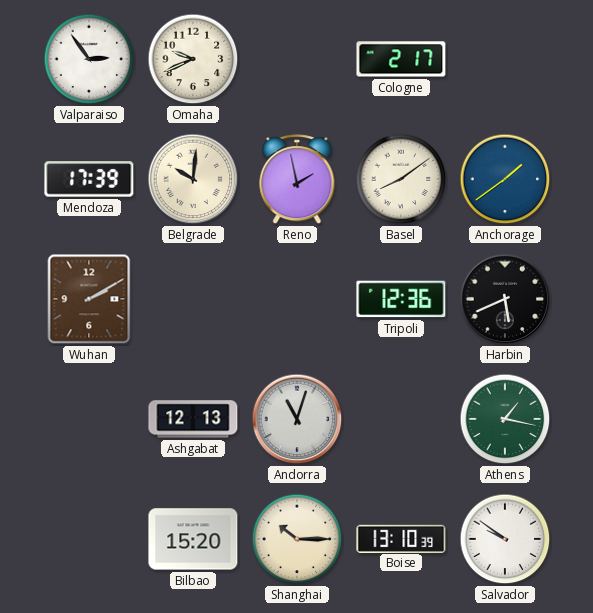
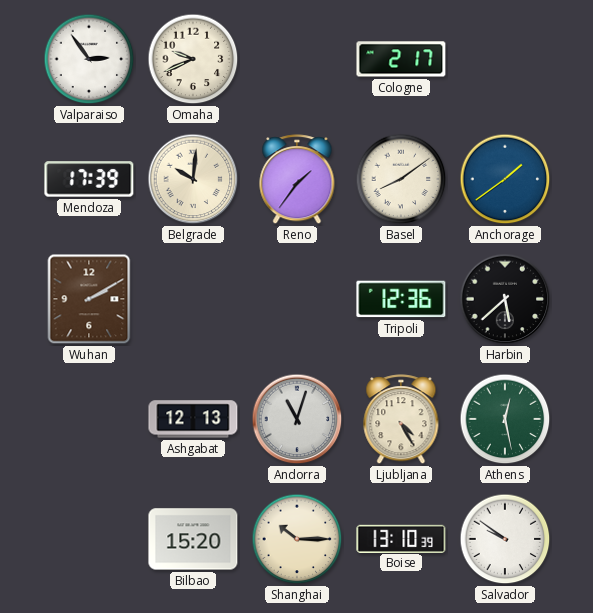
Reno: 1:58 -> 1:36
Harbin: 5:41 -> 5:38
Ljubljana: none -> 4:25
Athens: 1:17 -> 12:28
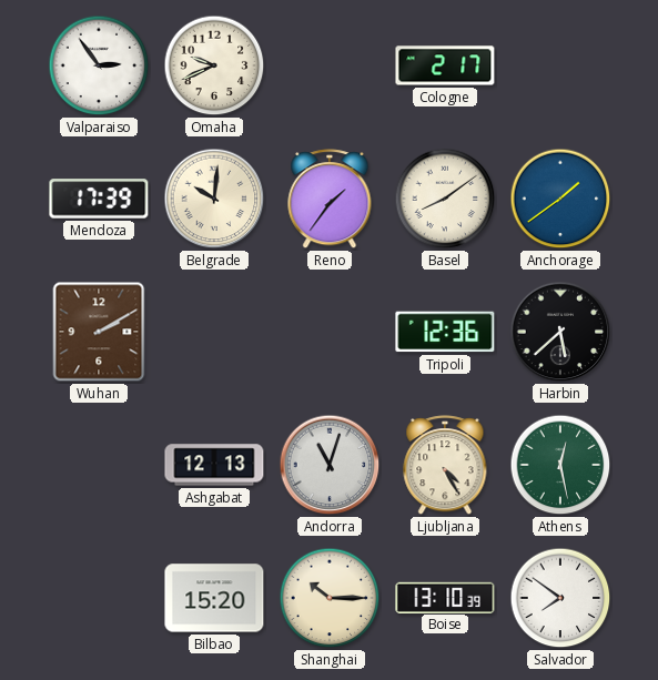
Salvador: 9:51 -> 7:51
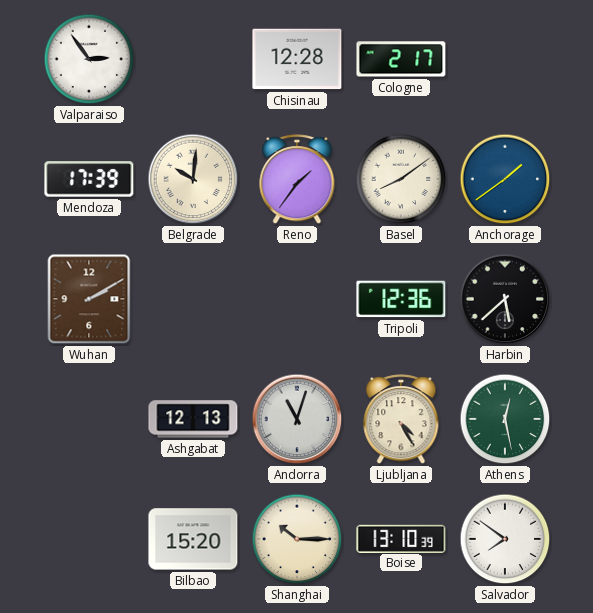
Omaha: 9:41 -> none
Chisinau: none -> 12:28
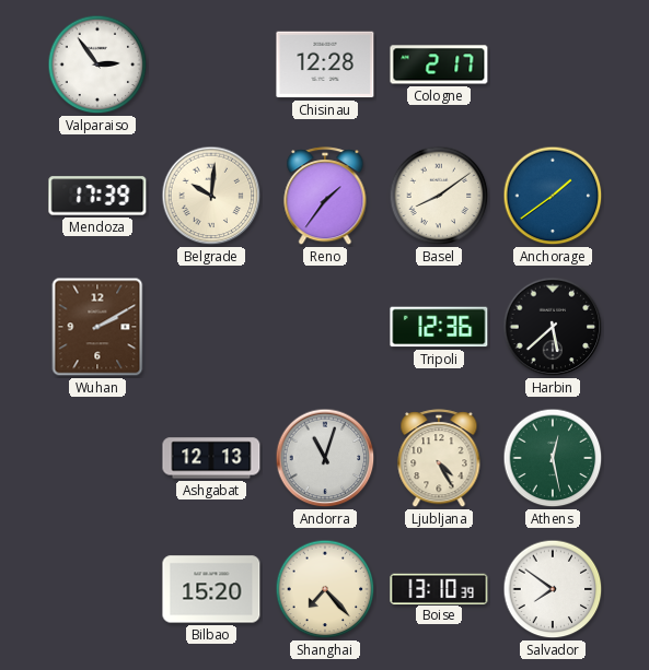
Shanghai: 10:15 -> 7:23
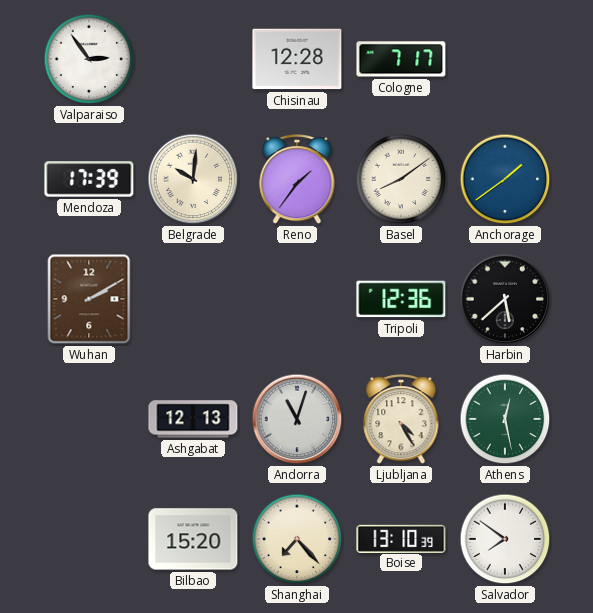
Cologne: 2:17 -> 7:17
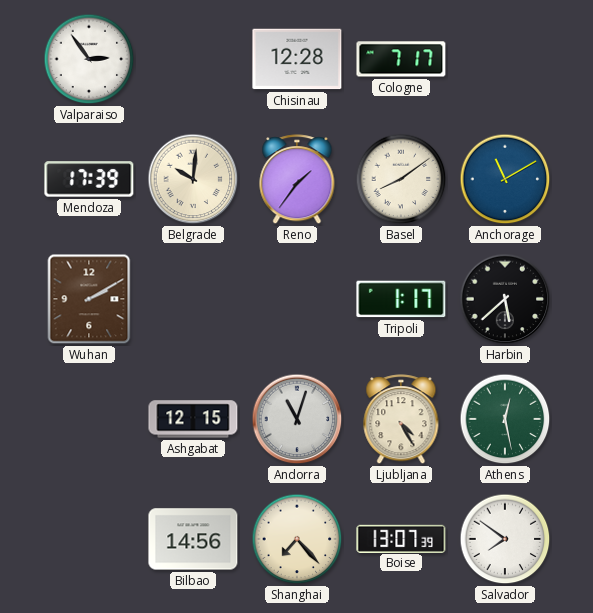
Anchorage: 1:39 -> 11:10
Tripoli: 12:36 -> 1:17
Ashgabat: 12:13 -> 12:15
Bilbao: 15:20 -> 14:56
Boise: 13:10 -> 13:07
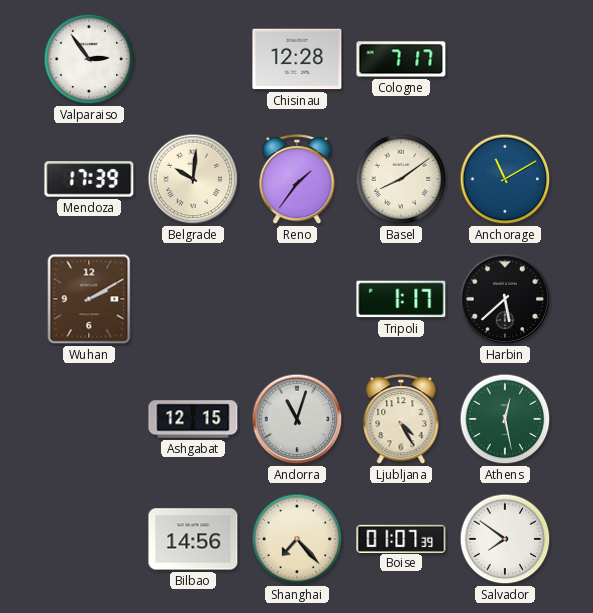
Boise: 13:07 -> 01:07
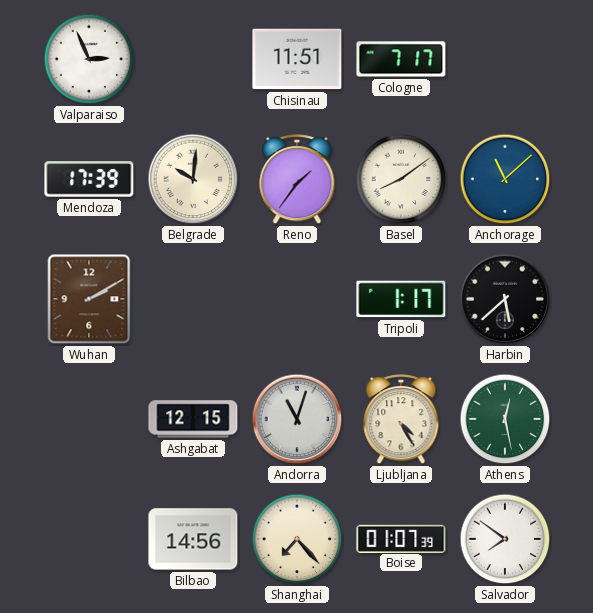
Valparaiso: 2:54 -> 2:56
Chisinau: 12:28 -> 11:51
Anchorage: 11:10 -> 11:08
